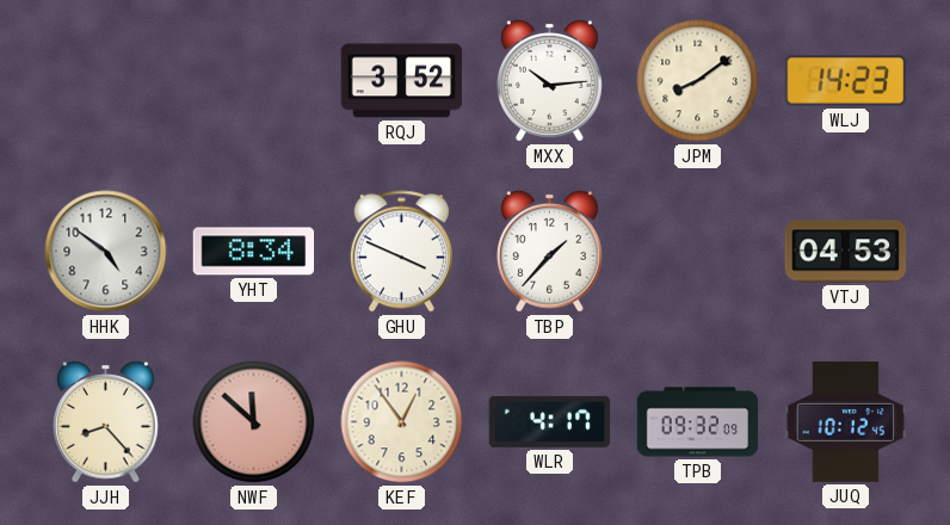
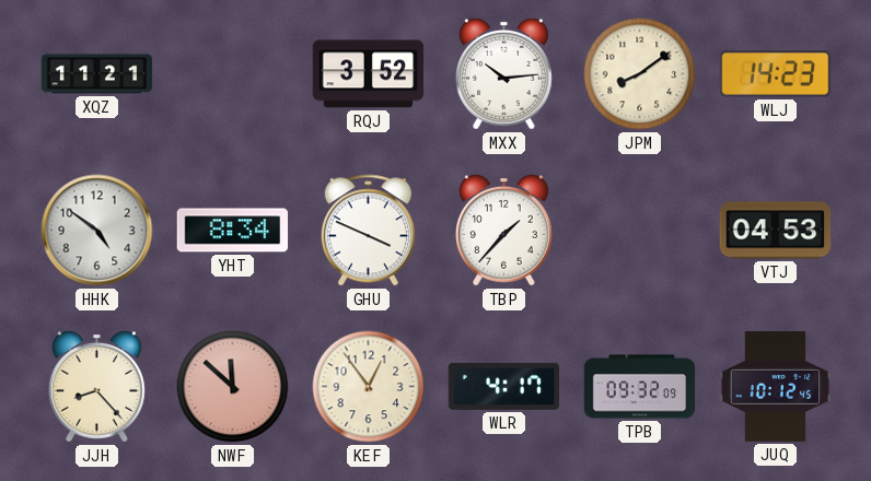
XQZ: none -> 11:21
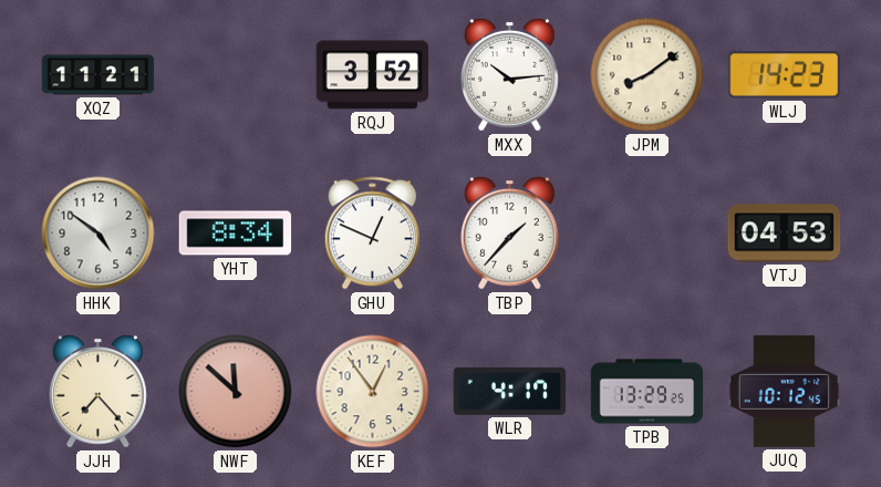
GHU: 3:49 -> 12:49
JJH: 8:23 -> 7:23
TPB: 09:32 -> 13:29
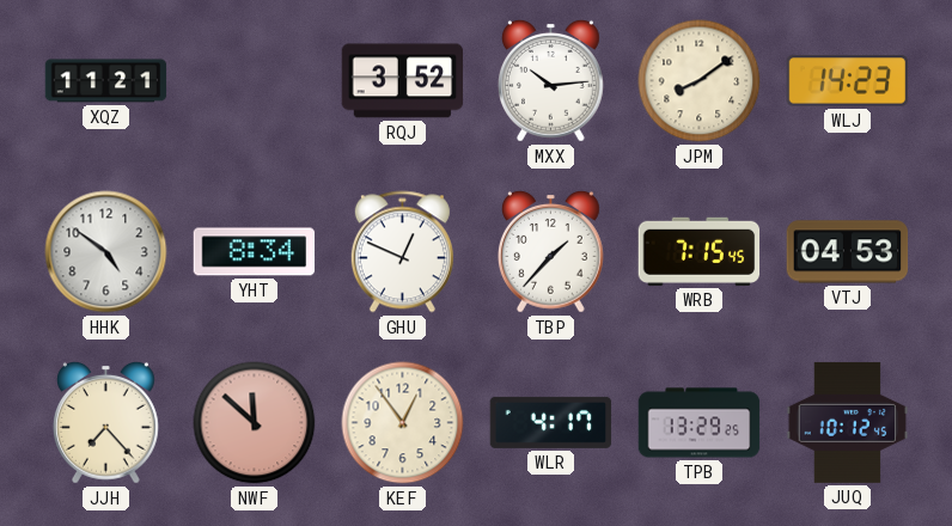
WRB: none -> 7:15
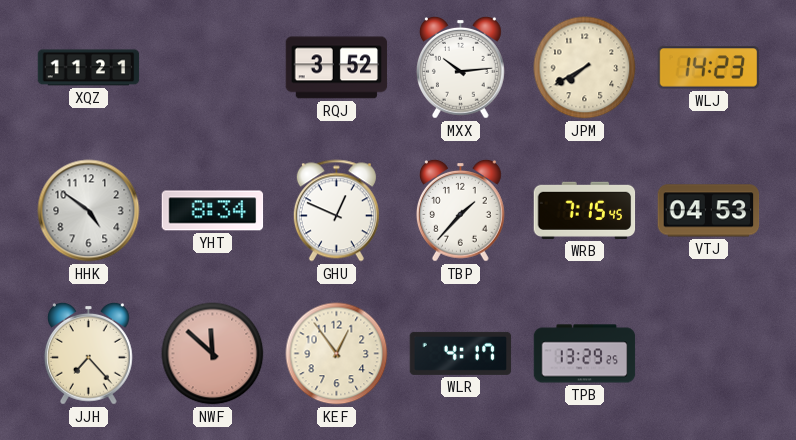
JPM: 8:09 -> 7:40
JUQ: 10:12 -> none
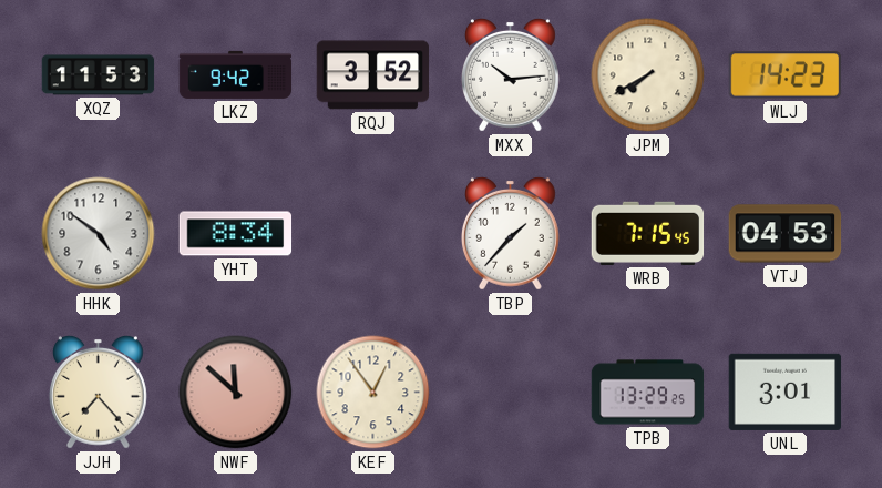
XQZ: 11:21 -> 11:53
LKZ: none -> 9:42
GHU: 12:49 -> none
WLR: 4:17 -> none
UNL: none -> 3:01
